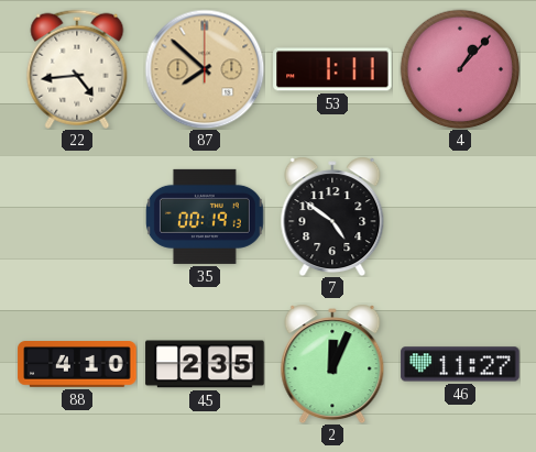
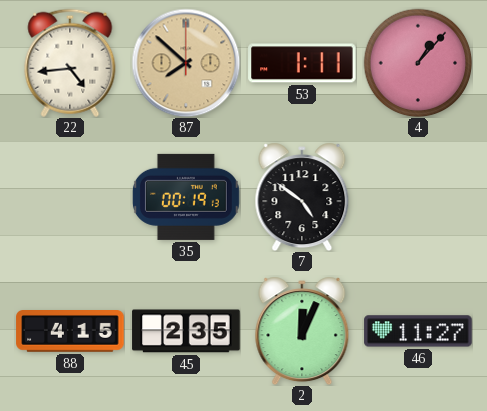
88: 4:10 -> 4:15
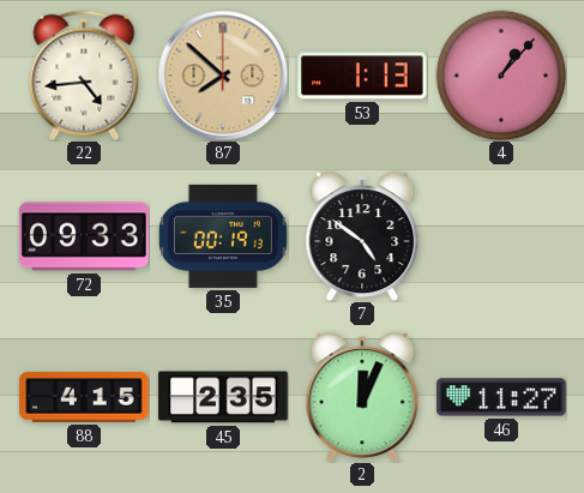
53: 1:11 -> 1:13
72: none -> 09:33
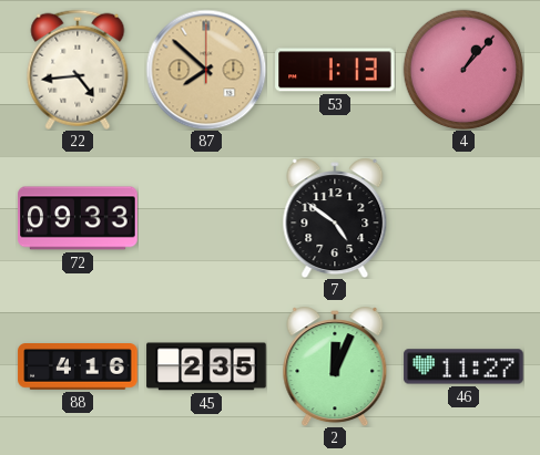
35: 00:19 -> none
88: 4:15 -> 4:16
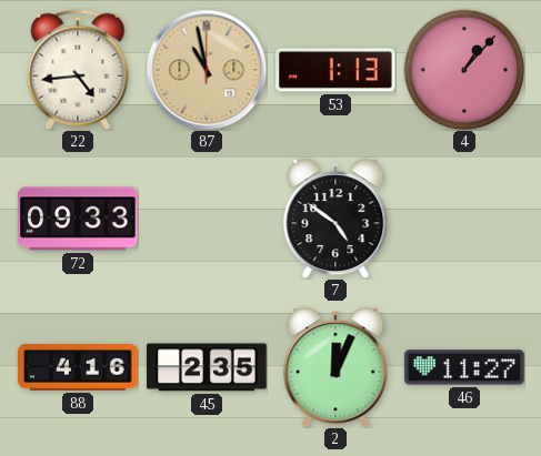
87: 7:52 -> 10:58
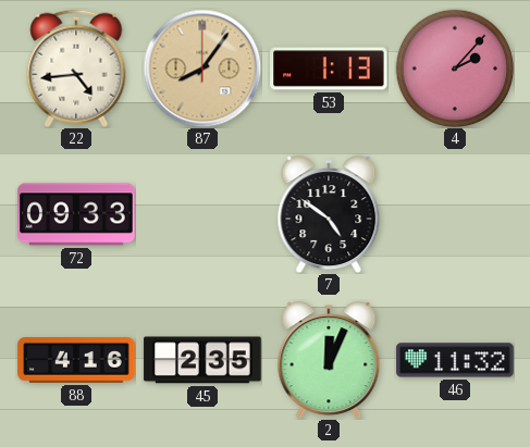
87: 10:58 -> 8:06
4: 1:07 -> 2:07
46: 11:27 -> 11:32
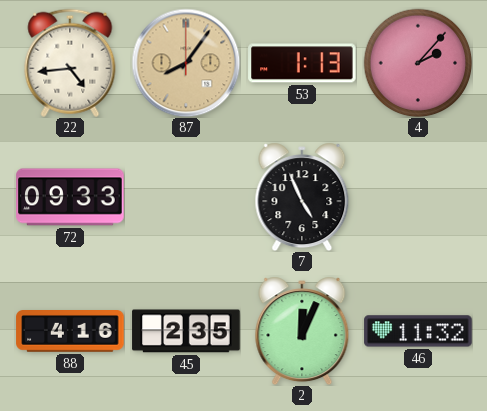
7: 4:51 -> 4:56
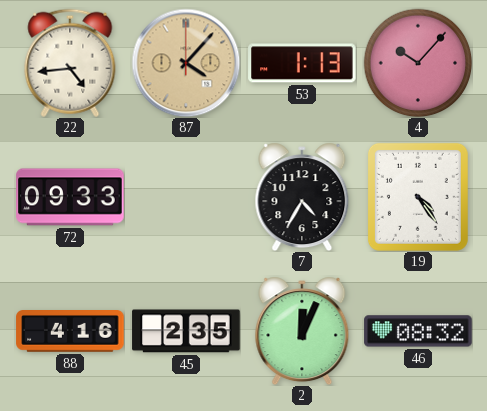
87: 8:06 -> 4:07
4: 2:07 -> 10:07
7: 4:56 -> 4:35
19: none -> 4:24
46: 11:32 -> 08:32
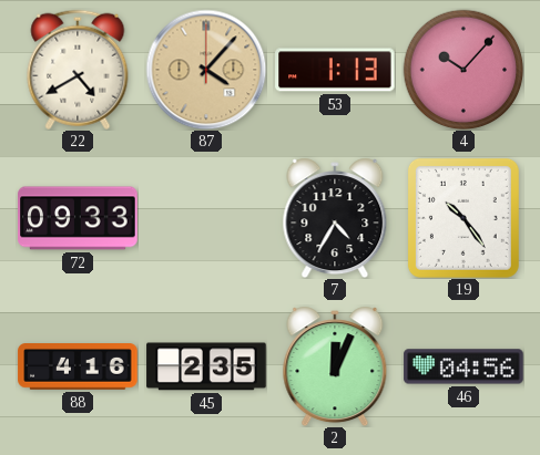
22: 4:44 -> 4:40
19: 4:24 -> 10:24
46: 08:32 -> 04:56
